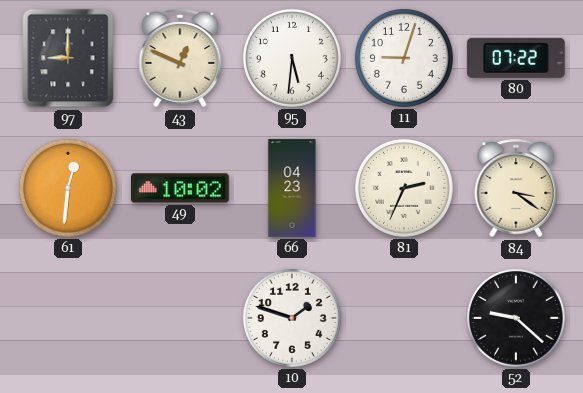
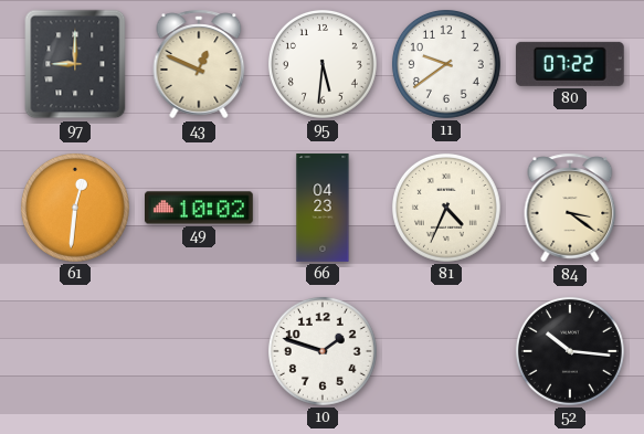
11: 9:03 -> 9:39
81: 2:34 -> 4:34
52: 9:22 -> 10:16
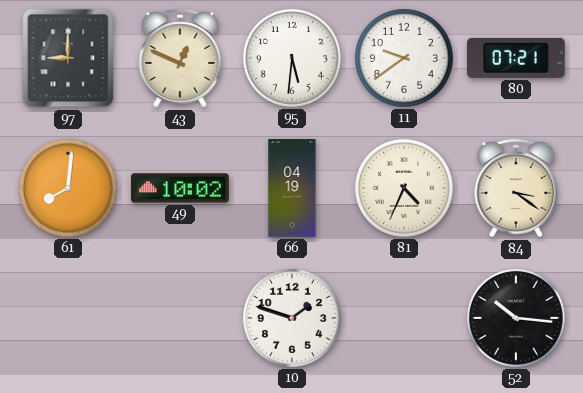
80: 07:22 -> 07:21
61: 12:31 -> 8:01
66: 04:23 -> 04:19
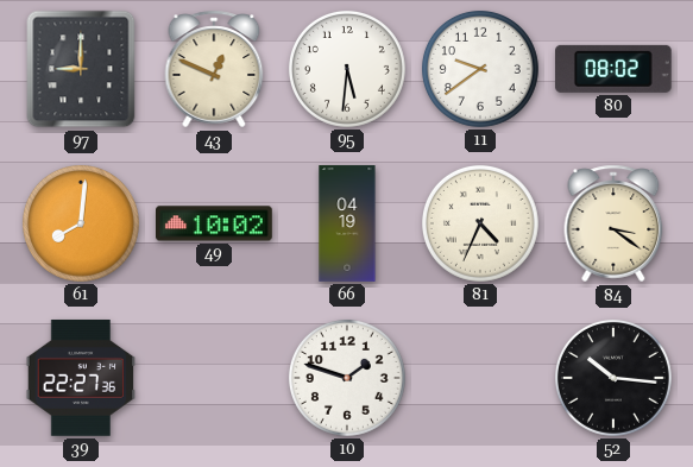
80: 07:21 -> 08:02
39: none -> 22:27
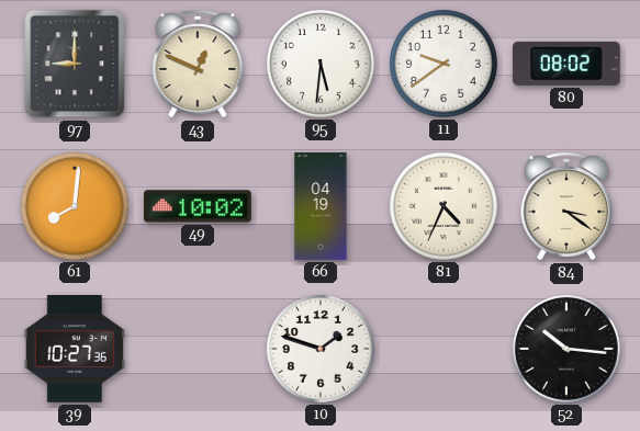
39: 22:27 -> 10:27
